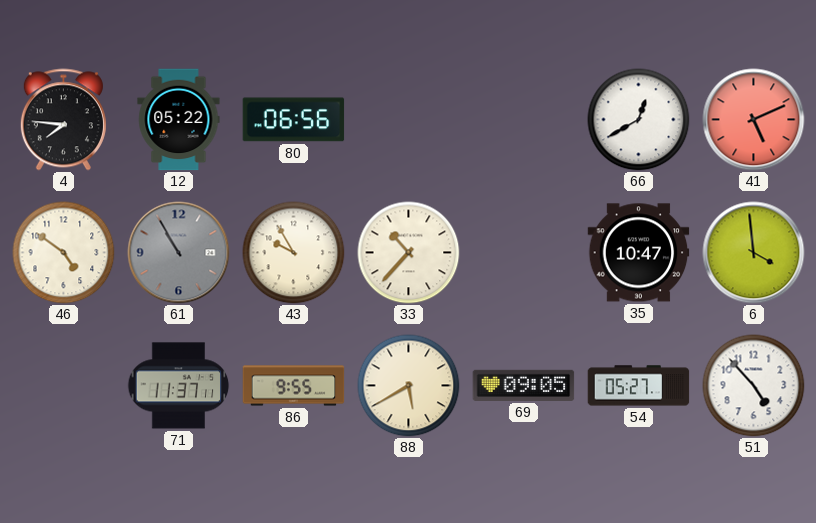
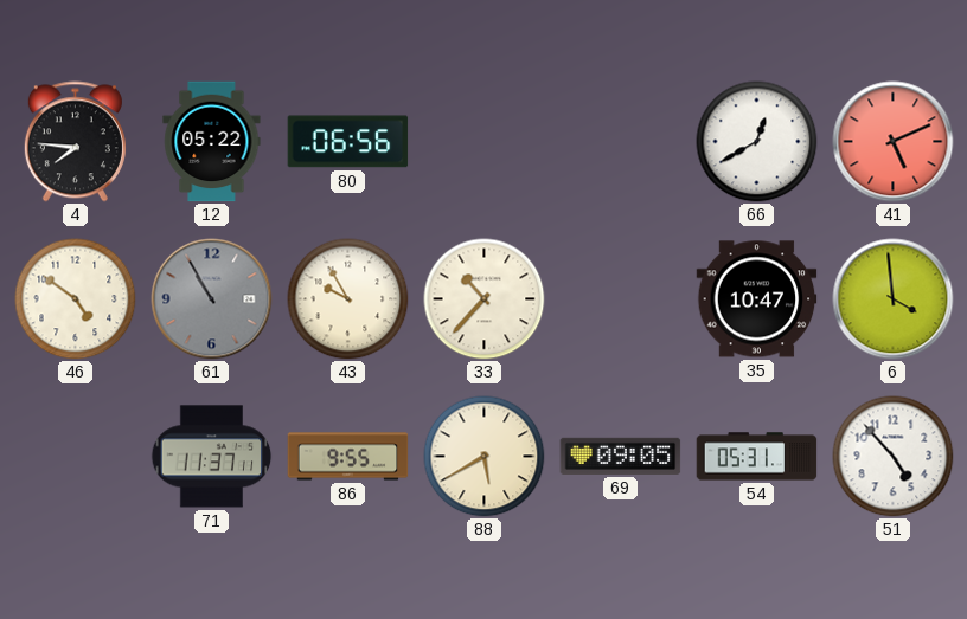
54: 05:27 -> 05:31
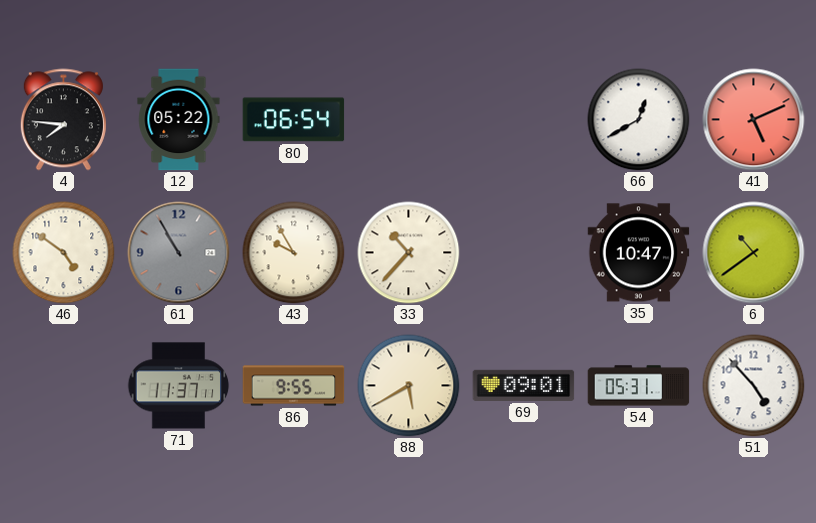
80: 06:56 -> 06:54
6: 3:59 -> 10:39
69: 09:05 -> 09:01
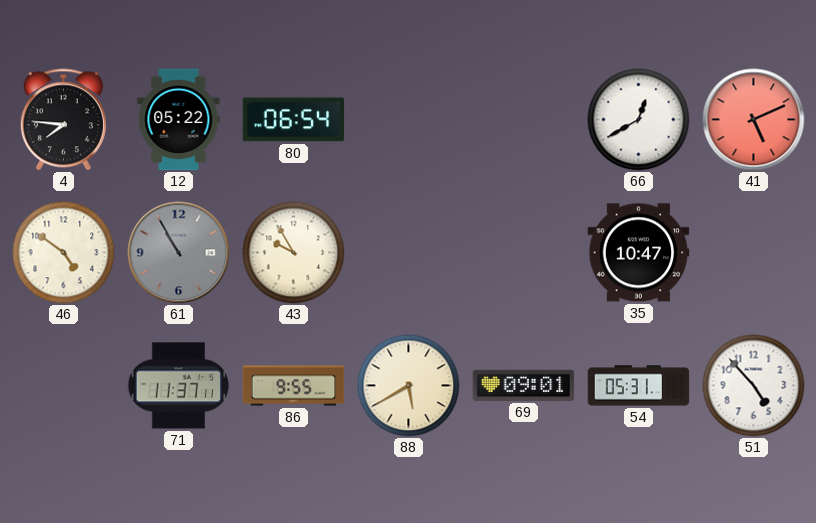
33: 10:37 -> none
6: 10:39 -> none
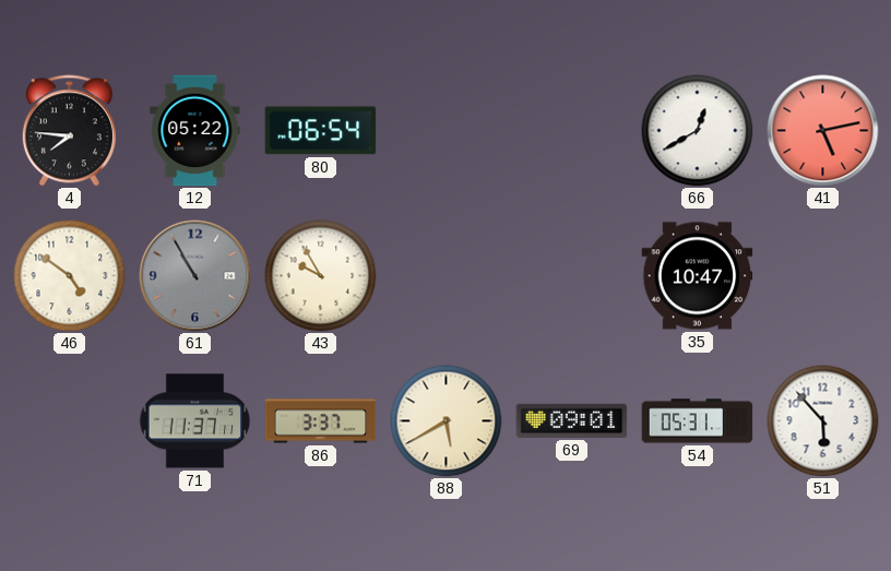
41: 5:11 -> 5:13
86: 9:55 -> 3:37
51: 4:53 -> 5:53
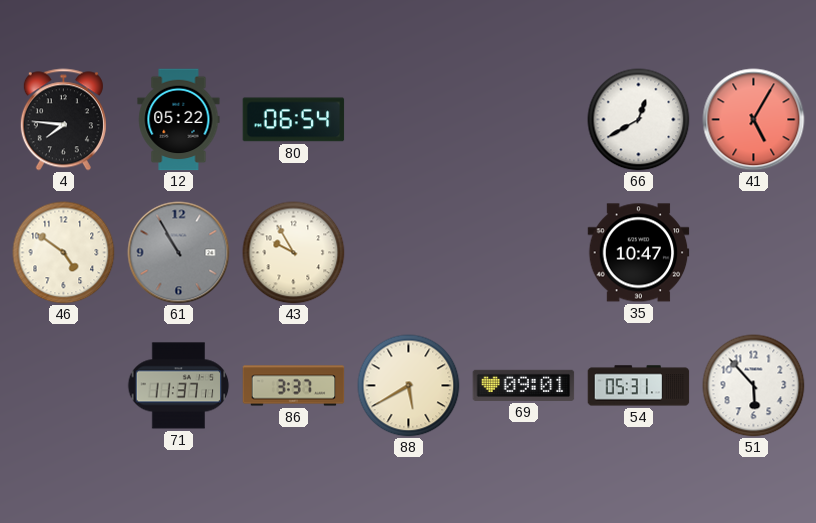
41: 5:13 -> 5:05
